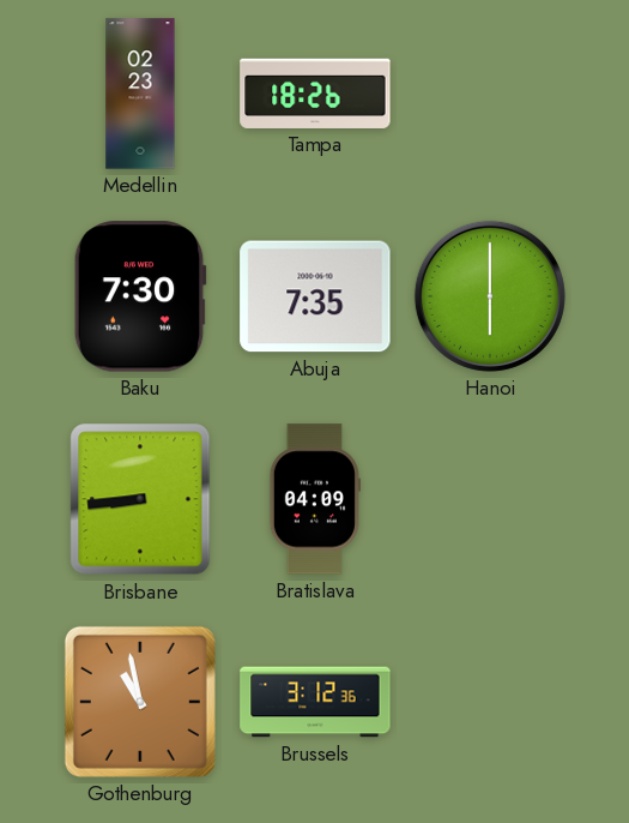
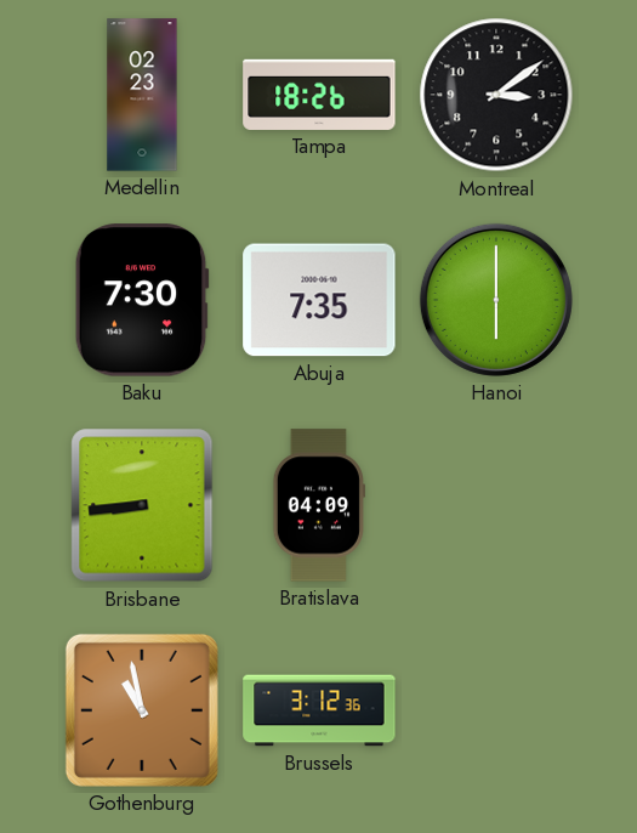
Montreal: none -> 3:09
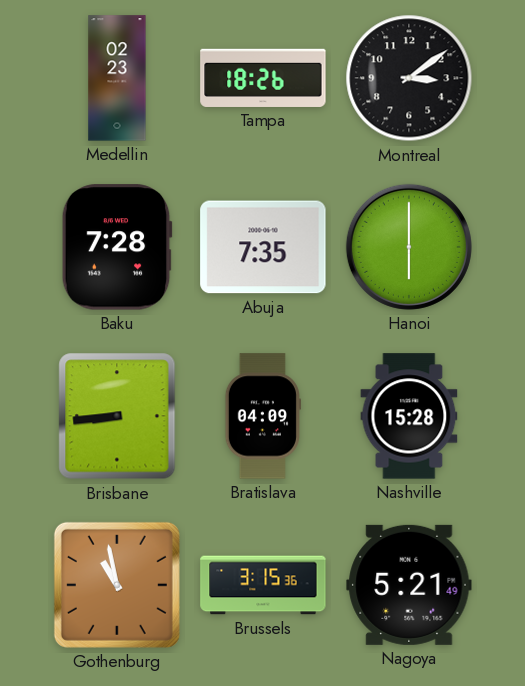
Baku: 7:30 -> 7:28
Nashville: none -> 15:28
Brussels: 3:12 -> 3:15
Nagoya: none -> 5:21
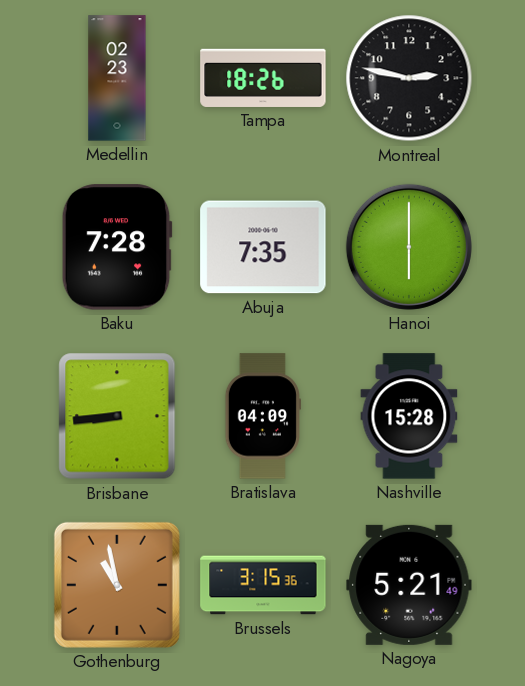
Montreal: 3:09 -> 2:47
